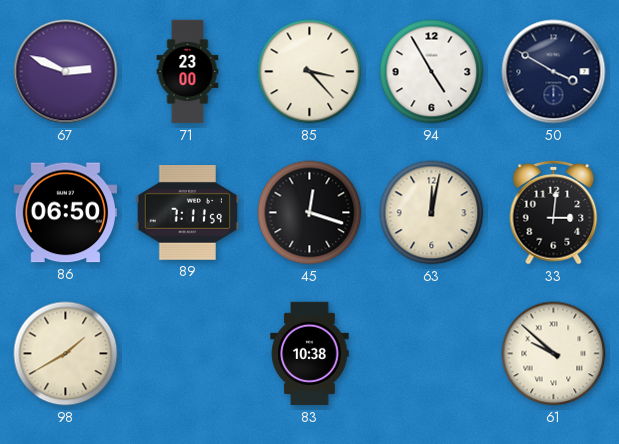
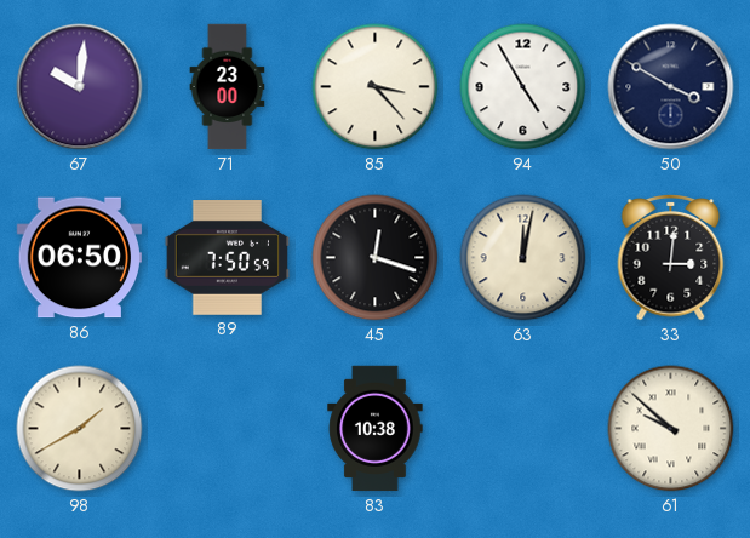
67: 2:49 -> 10:01
89: 7:11 -> 7:50
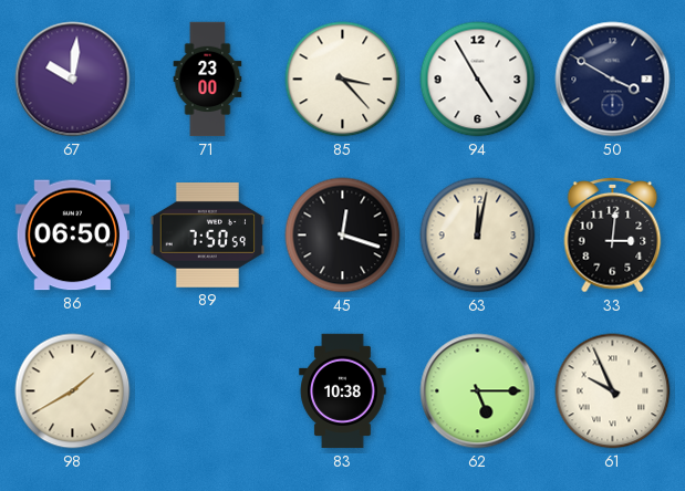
62: none -> 5:15
61: 9:52 -> 9:56
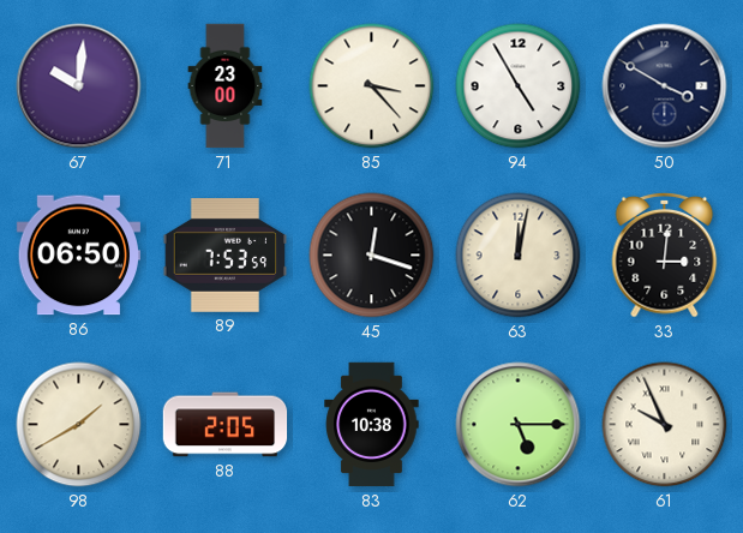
89: 7:50 -> 7:53
88: none -> 2:05
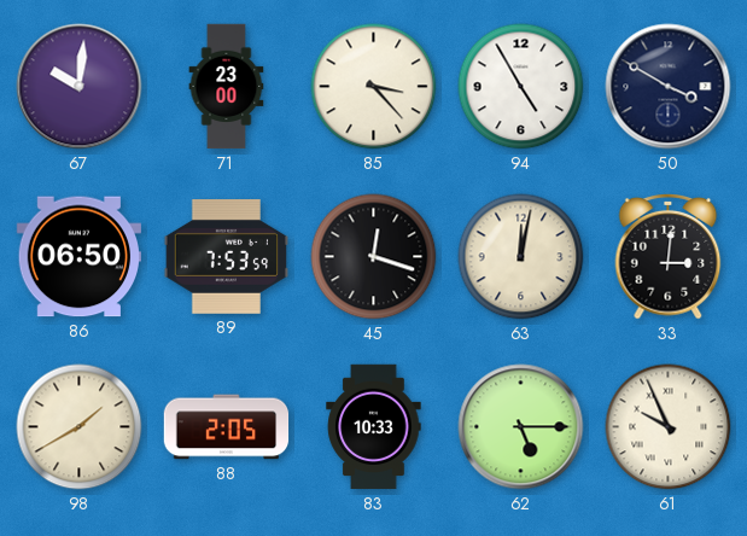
83: 10:38 -> 10:33
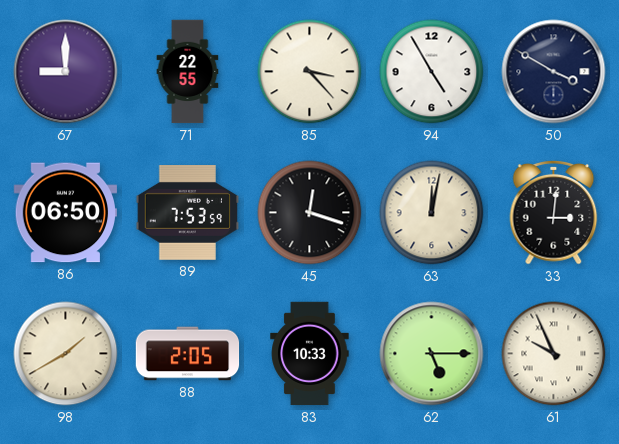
67: 10:01 -> 9:00
71: 23:00 -> 22:55
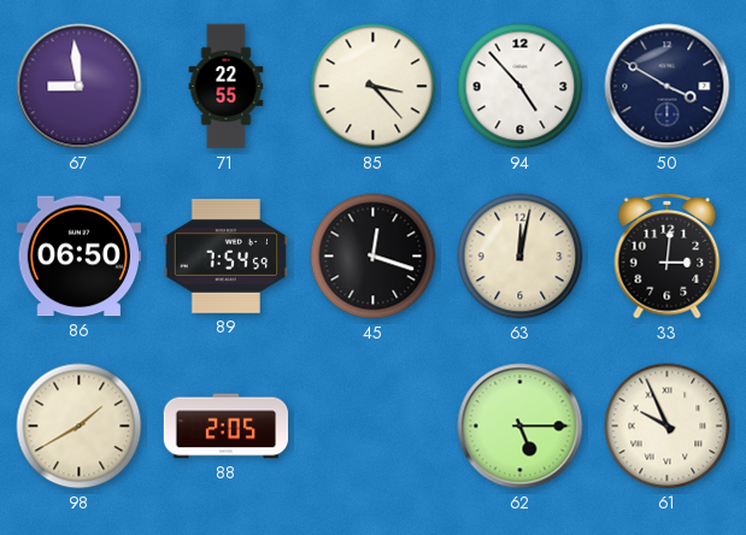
67: 9:00 -> 8:59
94: 4:55 -> 4:53
89: 7:53 -> 7:54
83: 10:33 -> none
